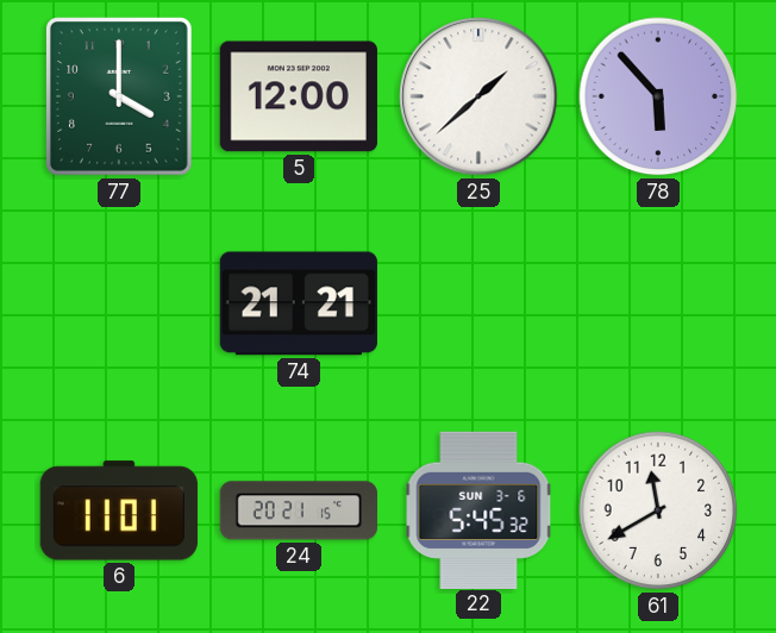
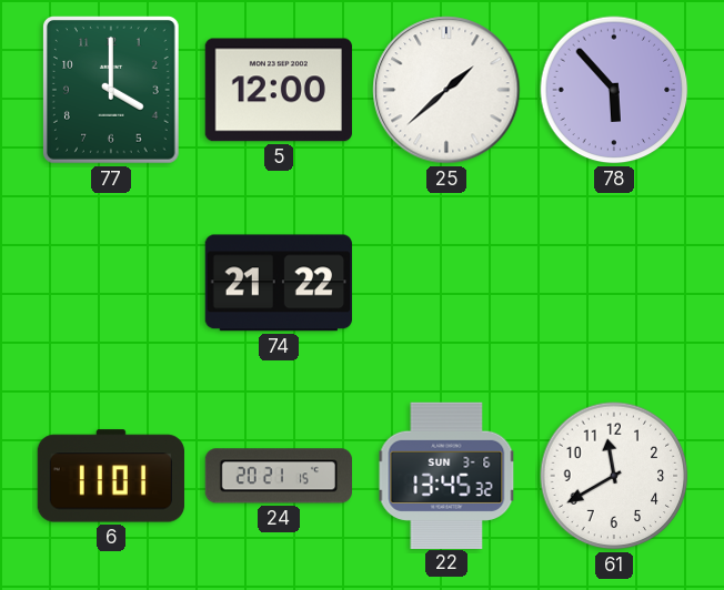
74: 21:21 -> 21:22
22: 5:45 -> 13:45
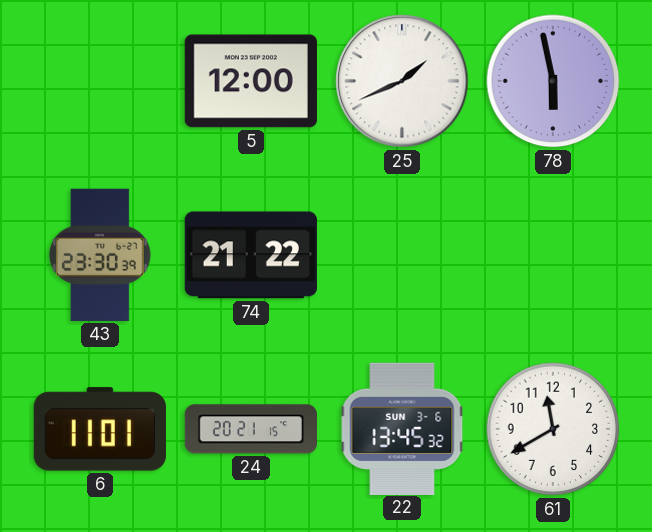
77: 4:00 -> none
25: 1:38 -> 1:41
78: 5:53 -> 5:58
43: none -> 23:30
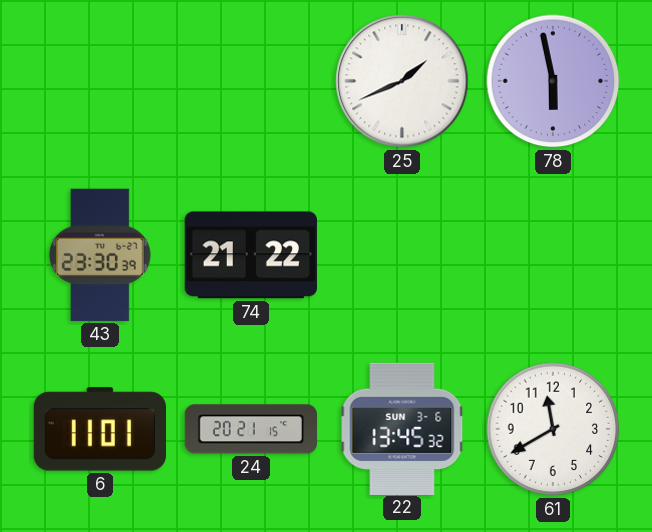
5: 12:00 -> none
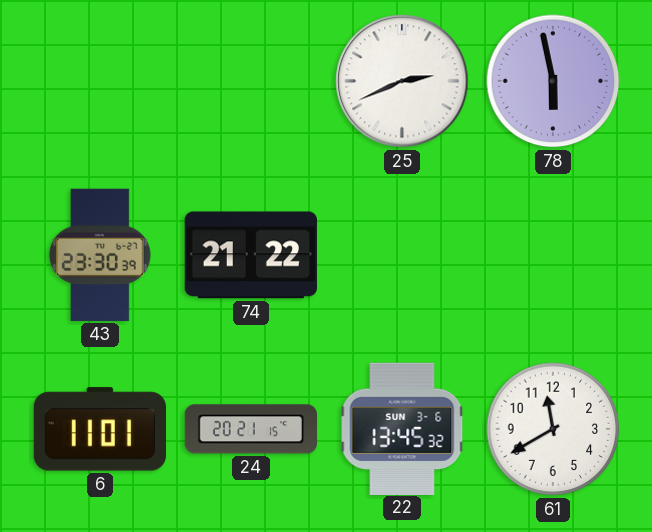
25: 1:41 -> 2:41
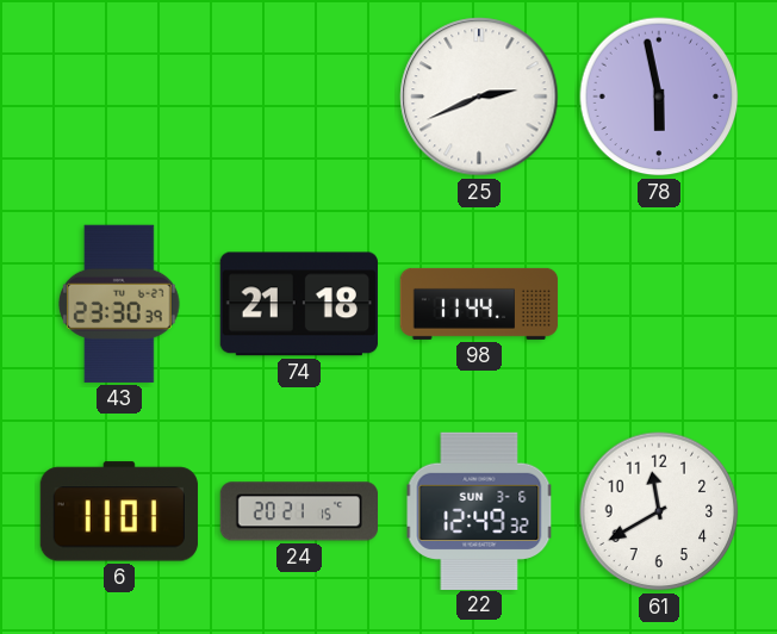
74: 21:22 -> 21:18
98: none -> 11:44
22: 13:45 -> 12:49
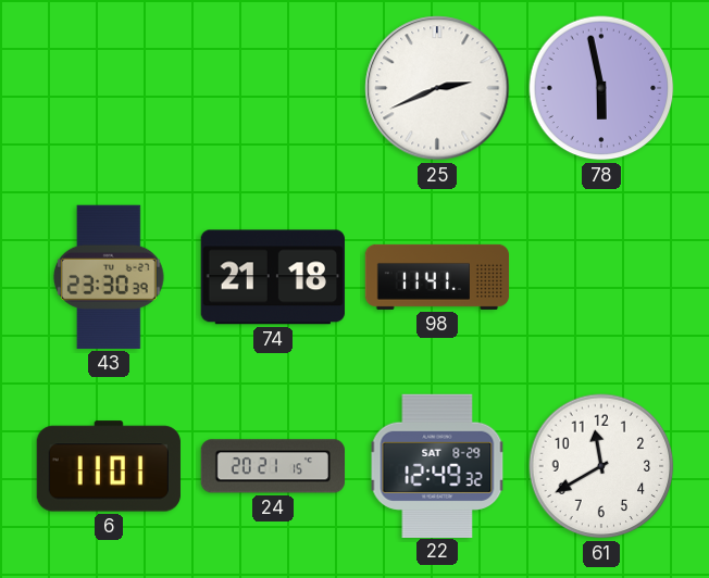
98: 11:44 -> 11:41
22 date: SUN 3-6 -> SAT 8-29
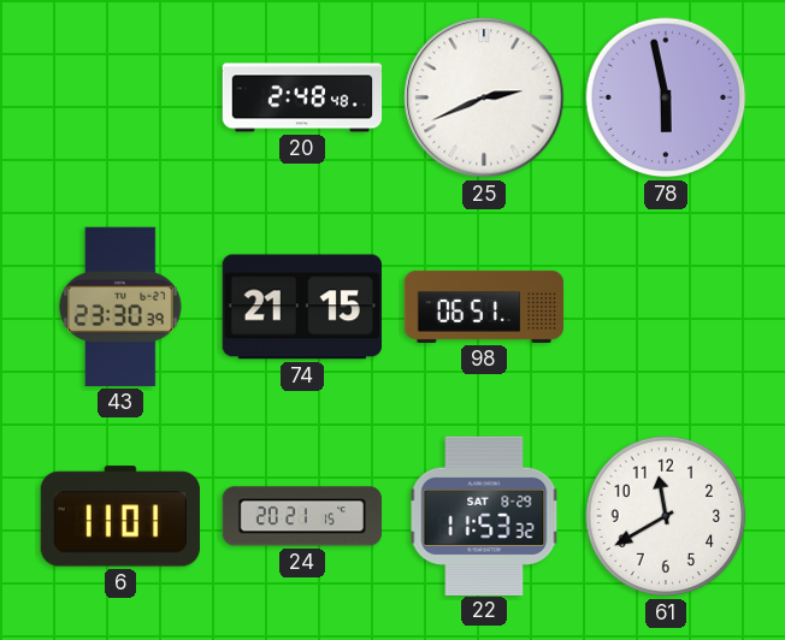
20: none -> 2:48
74: 21:18 -> 21:15
98: 11:41 -> 06:51
22: 12:49 -> 11:53
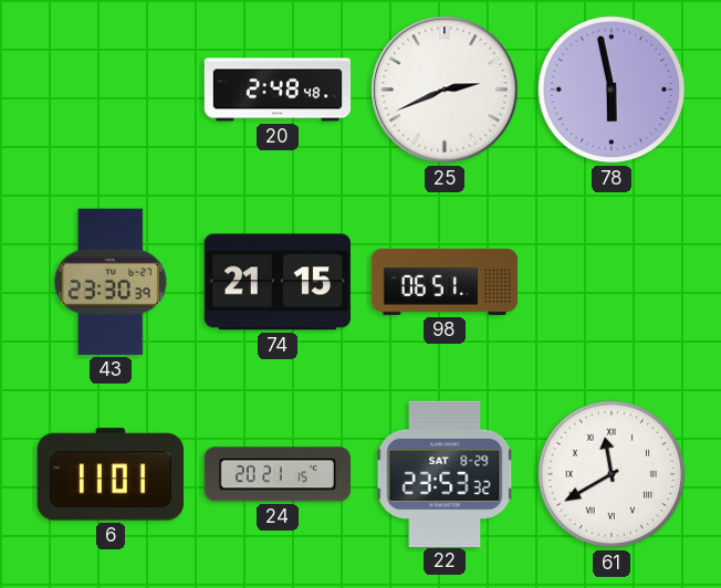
22: 11:53 -> 23:53
61 numerals: Arabic -> Roman
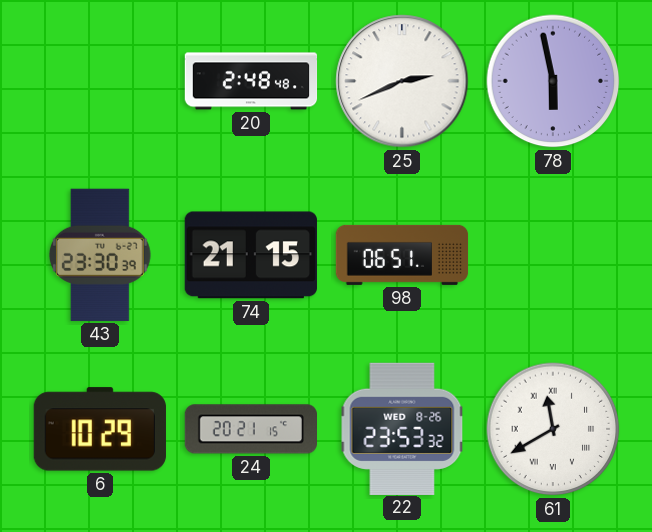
6: 11:01 -> 10:29
22 date: SAT 8-29 -> WED 8-26
